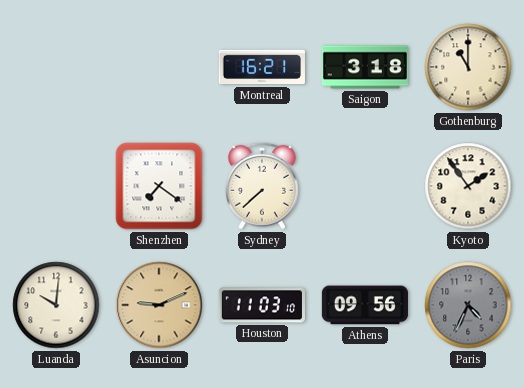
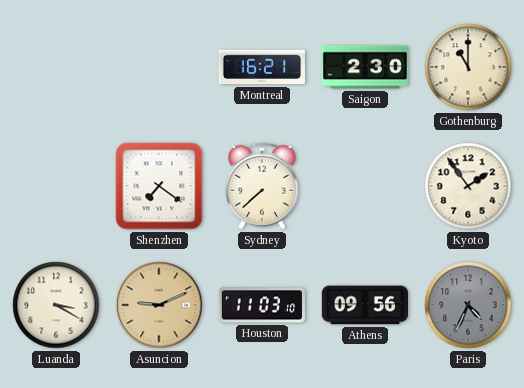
Saigon: 3:18 -> 2:30
Luanda: 10:01 -> 3:20
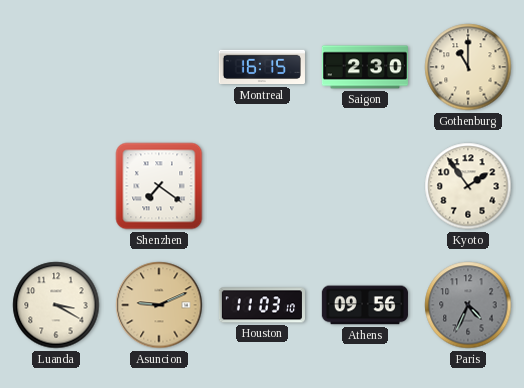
Montreal: 16:21 -> 16:15
Sydney: 7:38 -> none
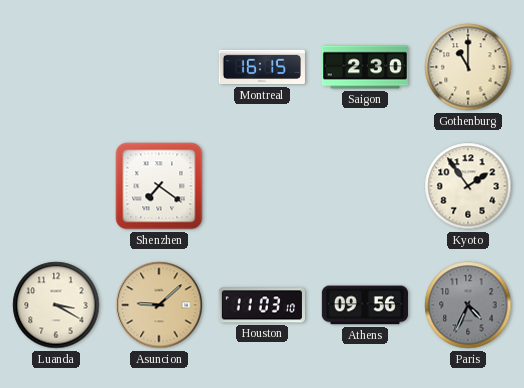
Asuncion: 9:11 -> 9:08
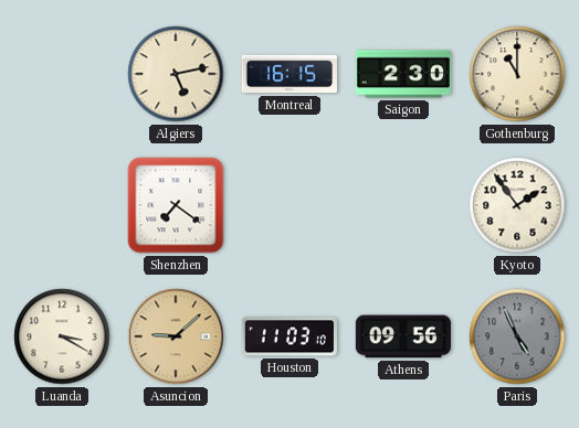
Algiers: none -> 5:13
Paris: 4:34 -> 4:56
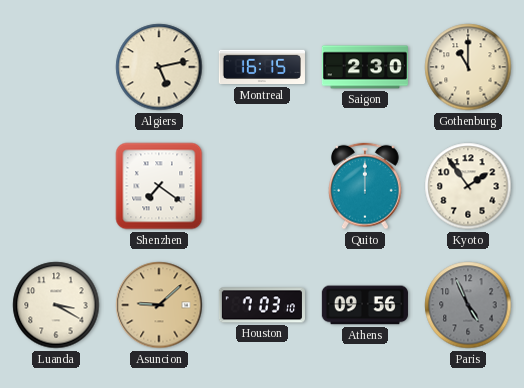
Quito: none -> 12:00
Houston: 11:03 -> 7:03
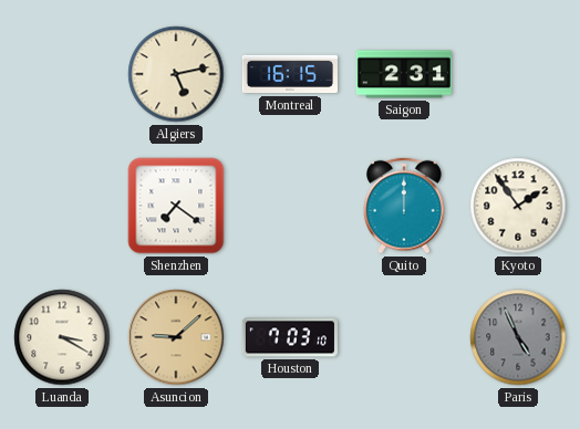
Saigon: 2:30 -> 2:31
Gothenburg: 11:00 -> none
Athens: 09:56 -> none
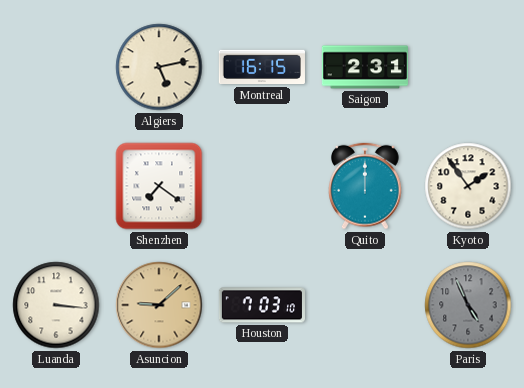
Luanda: 3:20 -> 3:16
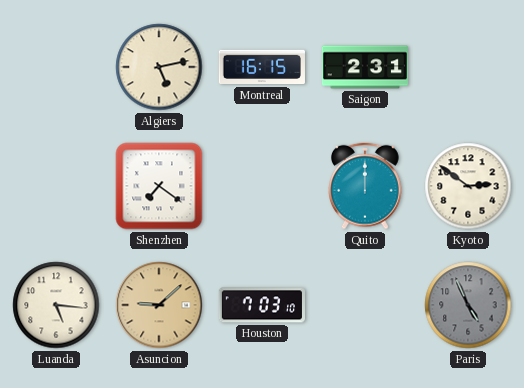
Kyoto: 1:54 -> 2:51
Luanda: 3:16 -> 5:16
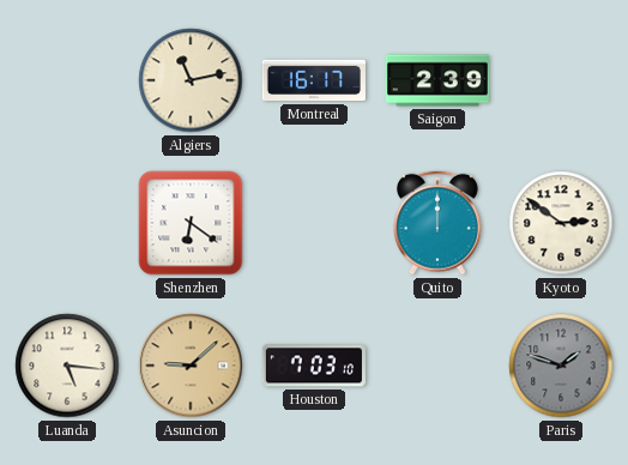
Algiers: 5:13 -> 11:13
Montreal: 16:15 -> 16:17
Saigon: 2:31 -> 2:39
Shenzhen: 7:21 -> 6:21
Paris: 4:56 -> 1:48
